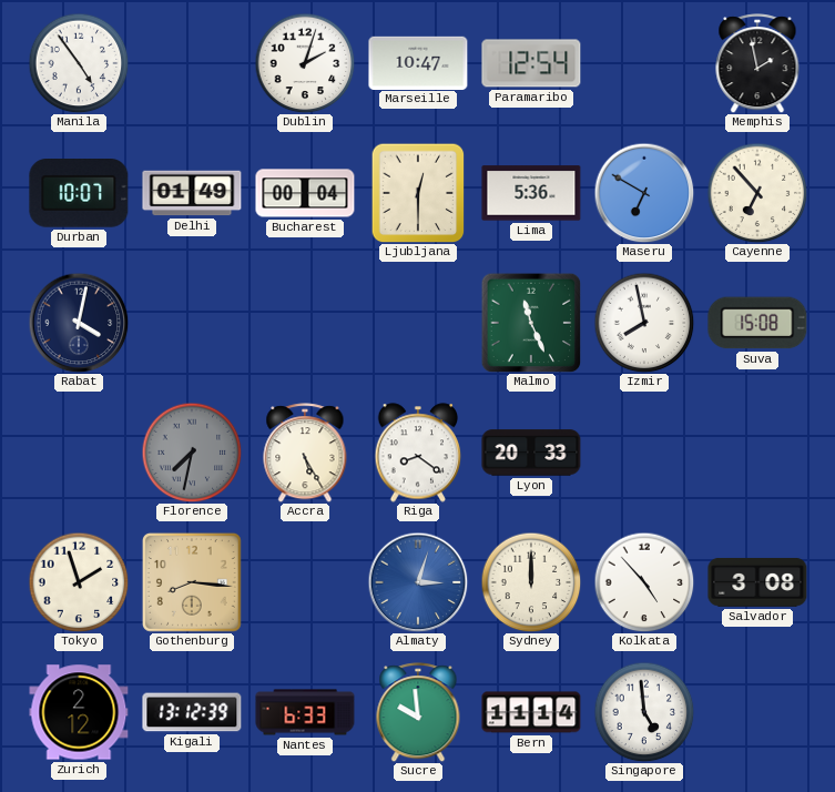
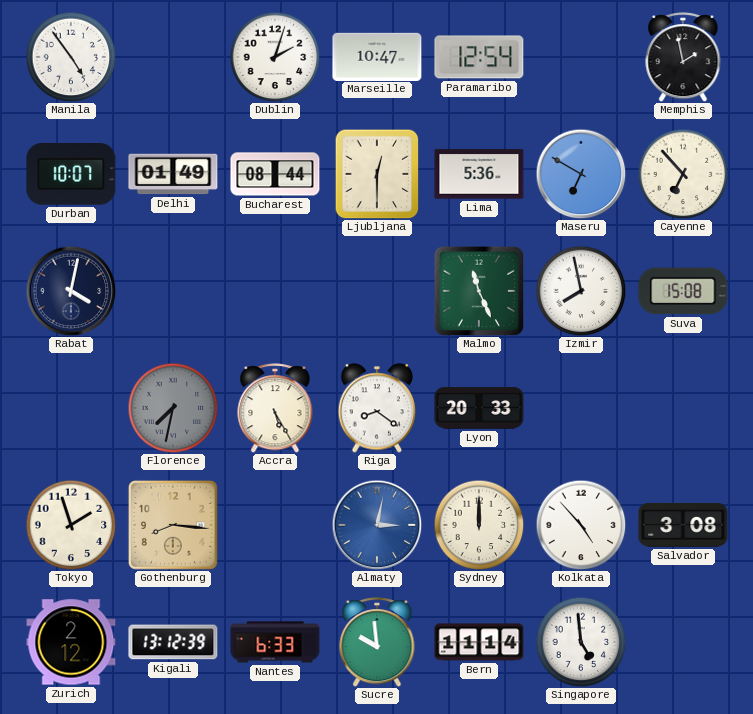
Bucharest: 00:04 -> 08:44
Almaty: 3:03 -> 3:02
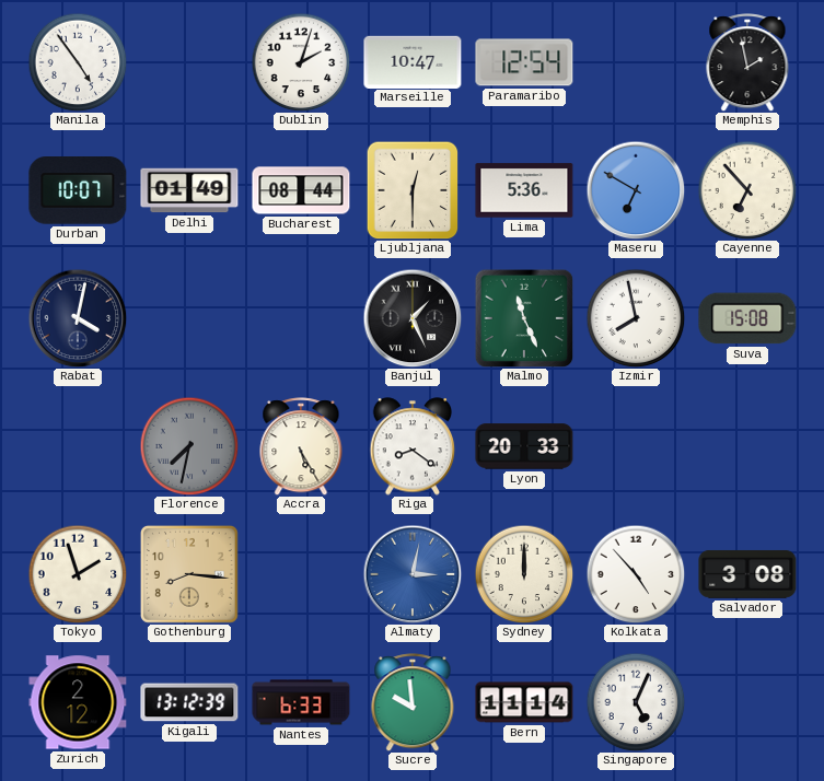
Banjul: none -> 1:26
Singapore: 4:59 -> 5:04
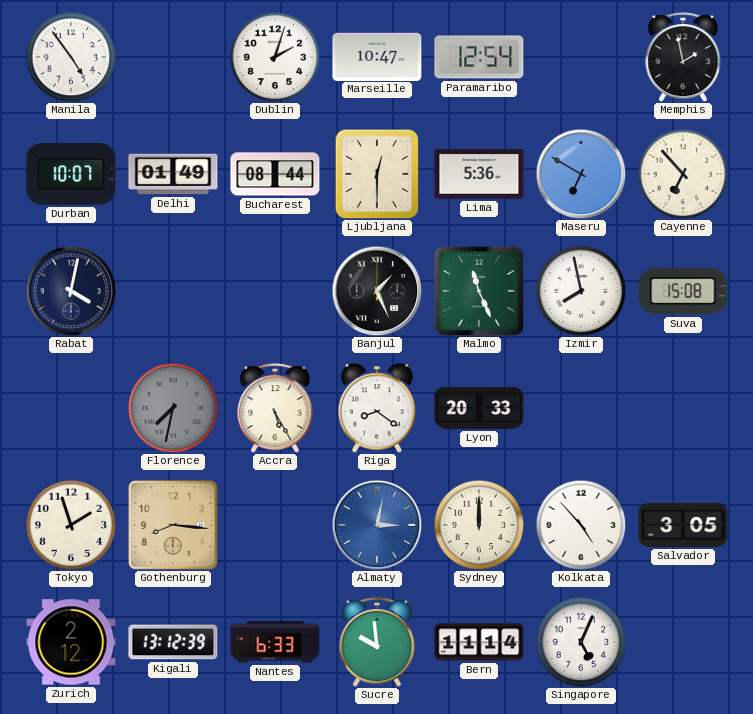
Salvador: 3:08 -> 3:05
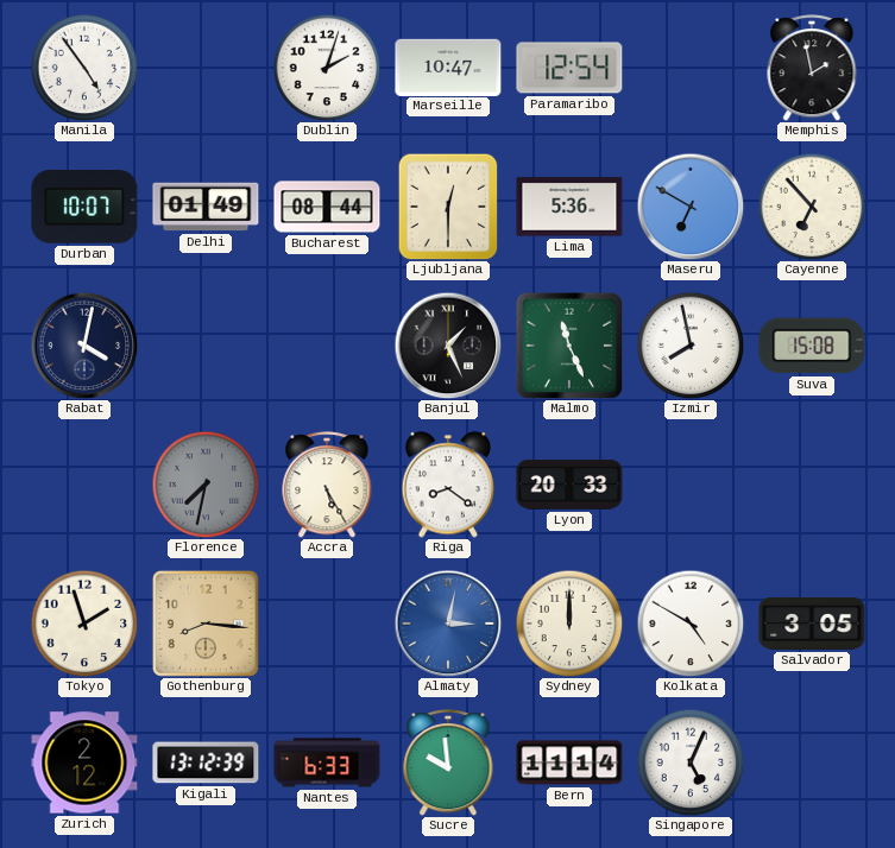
Kolkata: 4:53 -> 4:50
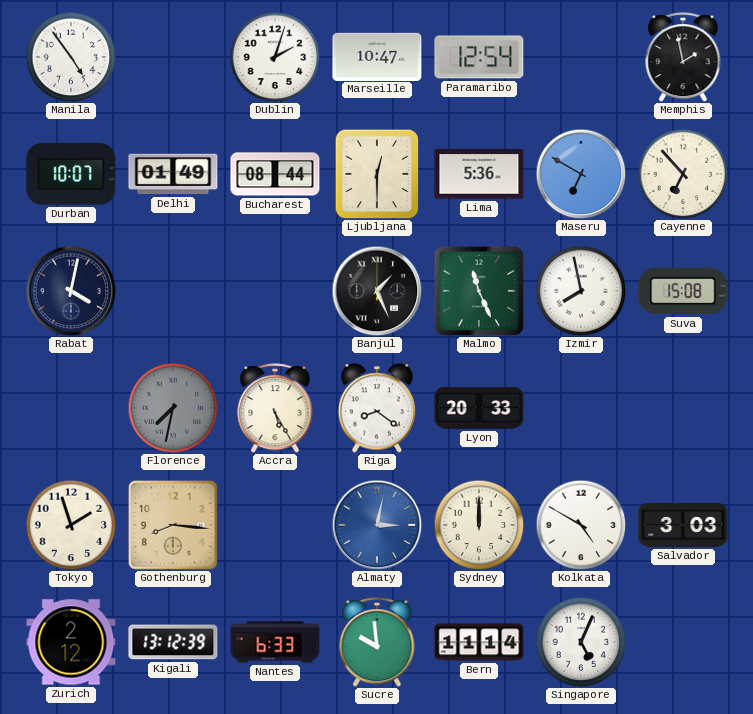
Salvador: 3:05 -> 3:03
